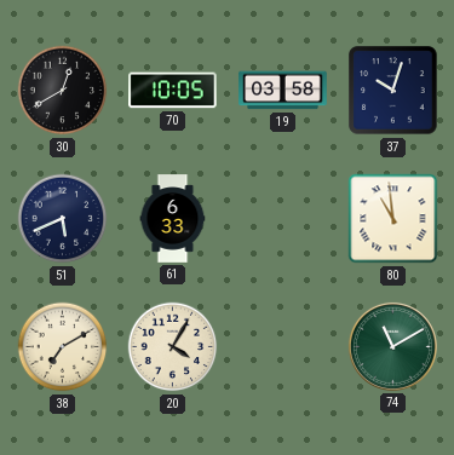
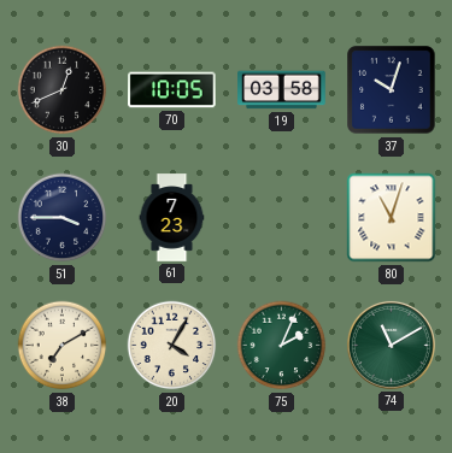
30: 12:40 -> 12:41
51: 5:41 -> 3:45
61: 6:33 -> 7:23
80: 10:59 -> 11:03
75: none -> 2:04
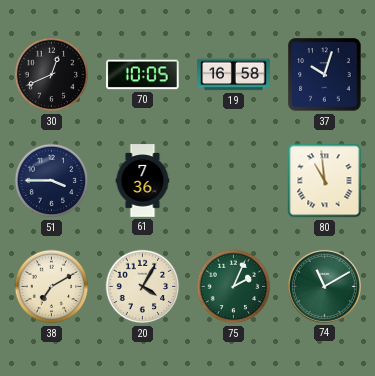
19: 03:58 -> 16:58
61: 7:23 -> 7:36
80: 11:03 -> 10:59
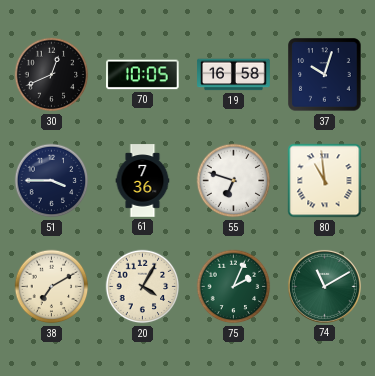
55: none -> 6:48
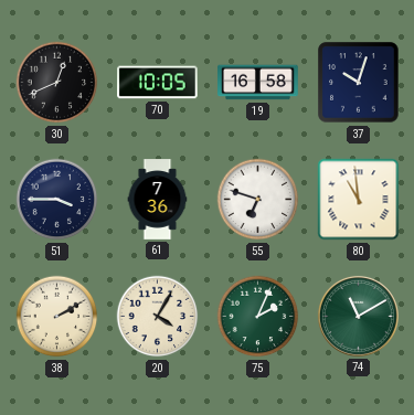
38: 7:10 -> 2:10
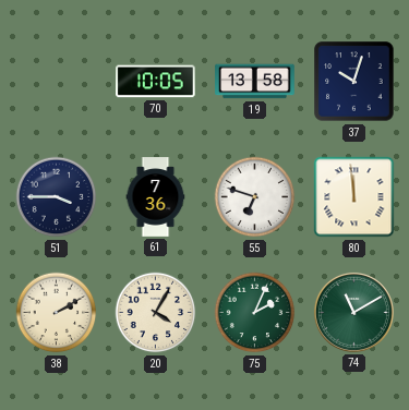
30: 12:41 -> none
19: 16:58 -> 13:58
80: 10:59 -> 11:59
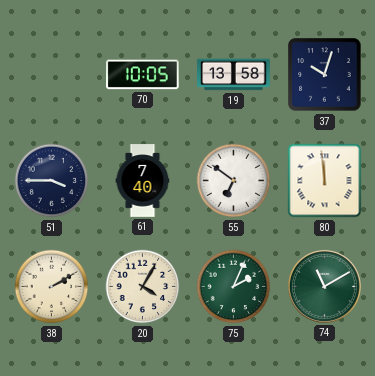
61: 7:36 -> 7:40
55: 6:48 -> 6:51
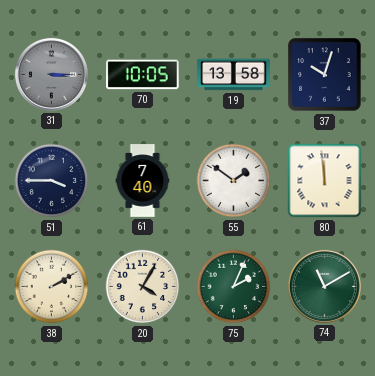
31: none -> 3:15
55: 6:51 -> 1:51
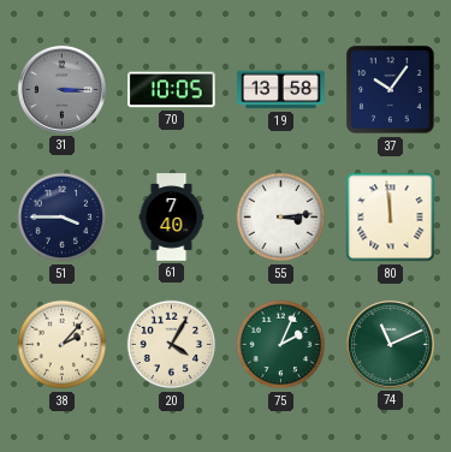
37: 10:03 -> 10:06
55: 1:51 -> 3:14
38: 2:10 -> 2:07
74: 11:10 -> 11:11
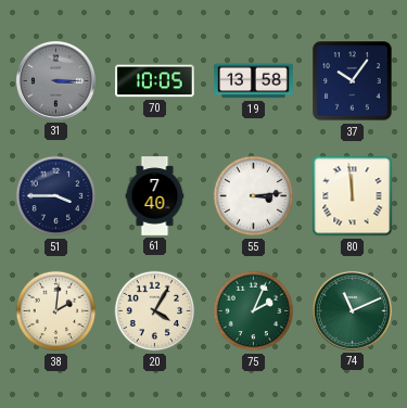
38: 2:07 -> 2:01
